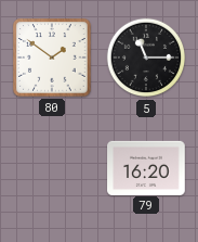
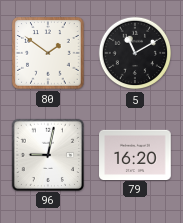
5: 11:15 -> 11:10
96: none -> 9:02
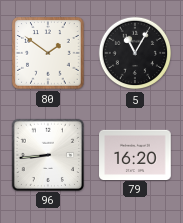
5: 11:10 -> 11:05
96: 9:02 -> 8:44
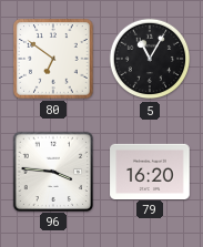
80: 1:51 -> 6:51
96: 8:44 -> 3:46
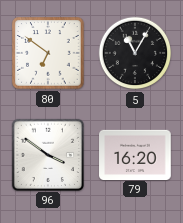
96: 3:46 -> 3:51
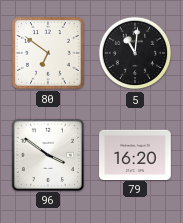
5: 11:05 -> 11:01
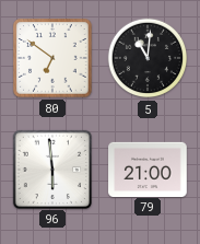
96: 3:51 -> 5:59
79: 16:20 -> 21:00
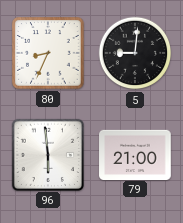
80: 6:51 -> 8:34
5: 11:01 -> 9:01
